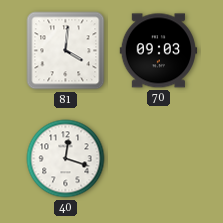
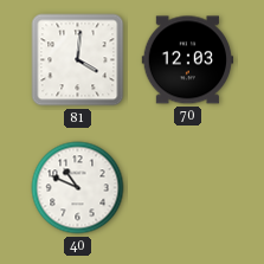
70: 09:03 -> 12:03
40: 12:18 -> 10:49
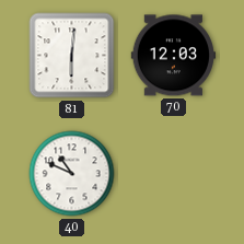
81: 4:01 -> 6:01
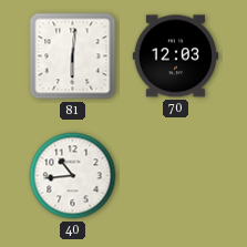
40: 10:49 -> 10:44
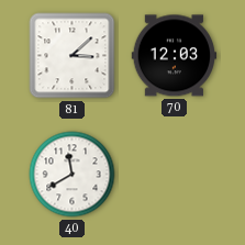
81: 6:01 -> 3:08
40: 10:44 -> 11:40
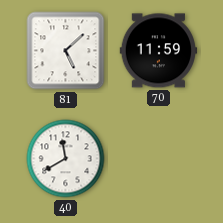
81: 3:08 -> 5:08
70: 12:03 -> 11:59
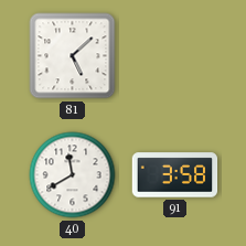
70: 11:59 -> none
91: none -> 3:58
